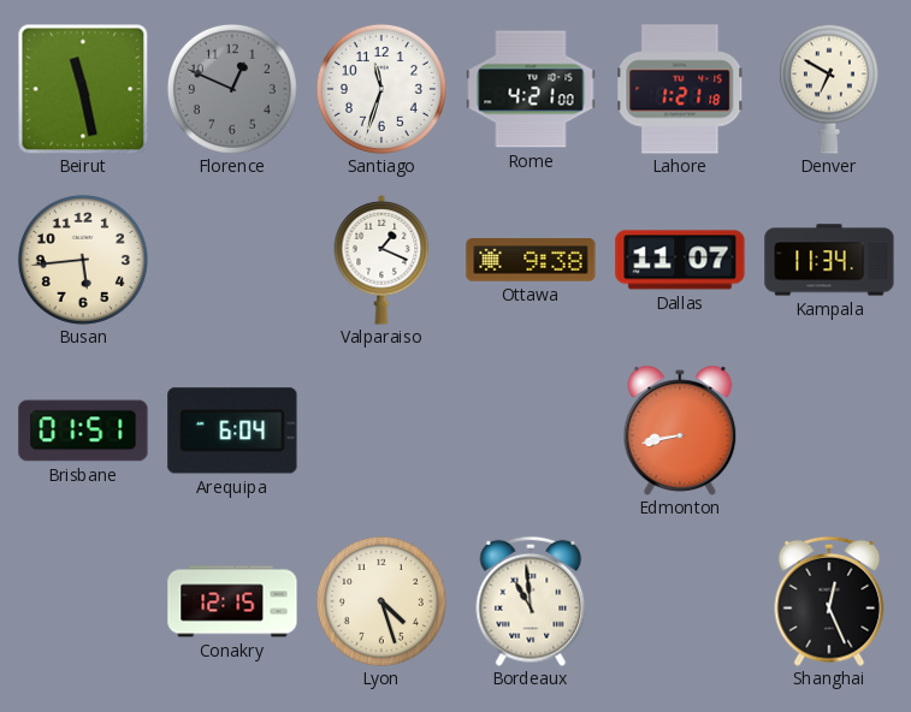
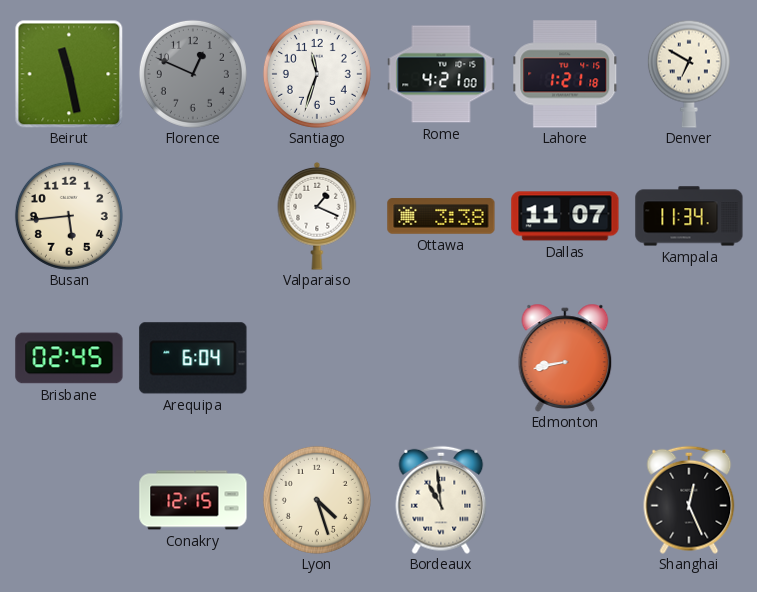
Ottawa: 9:38 -> 3:38
Brisbane: 01:51 -> 02:45
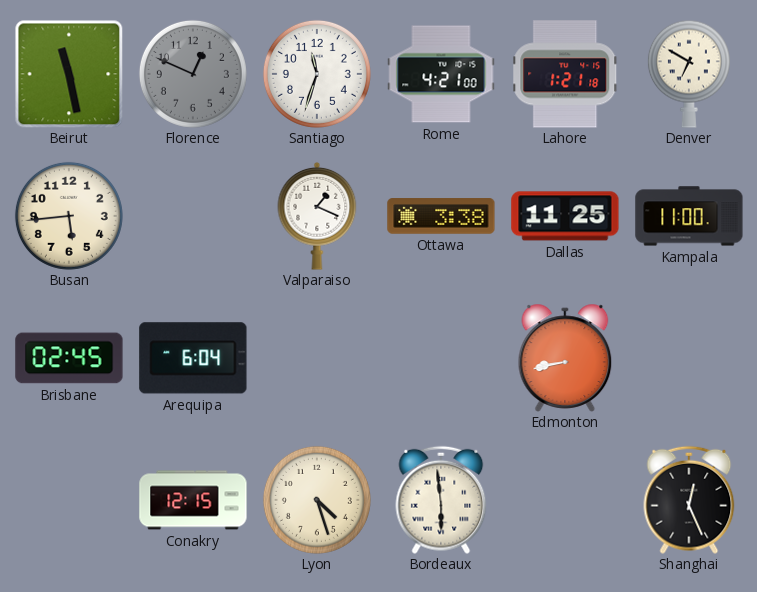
Dallas: 11:07 -> 11:25
Kampala: 11:34 -> 11:00
Bordeaux: 10:59 -> 5:59
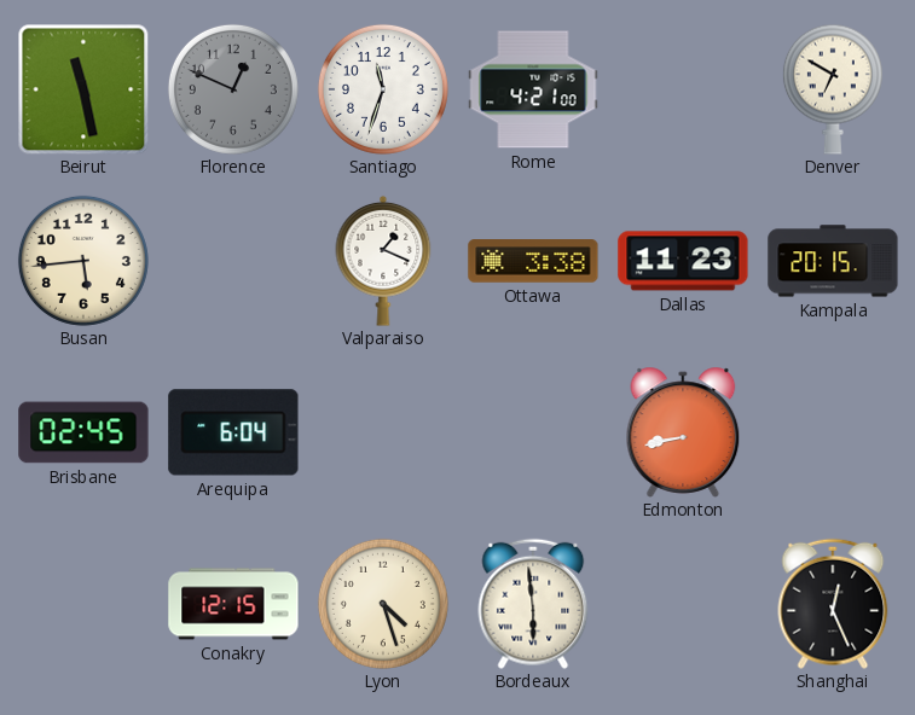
Lahore: 1:21 -> none
Dallas: 11:25 -> 11:23
Kampala: 11:00 -> 20:15
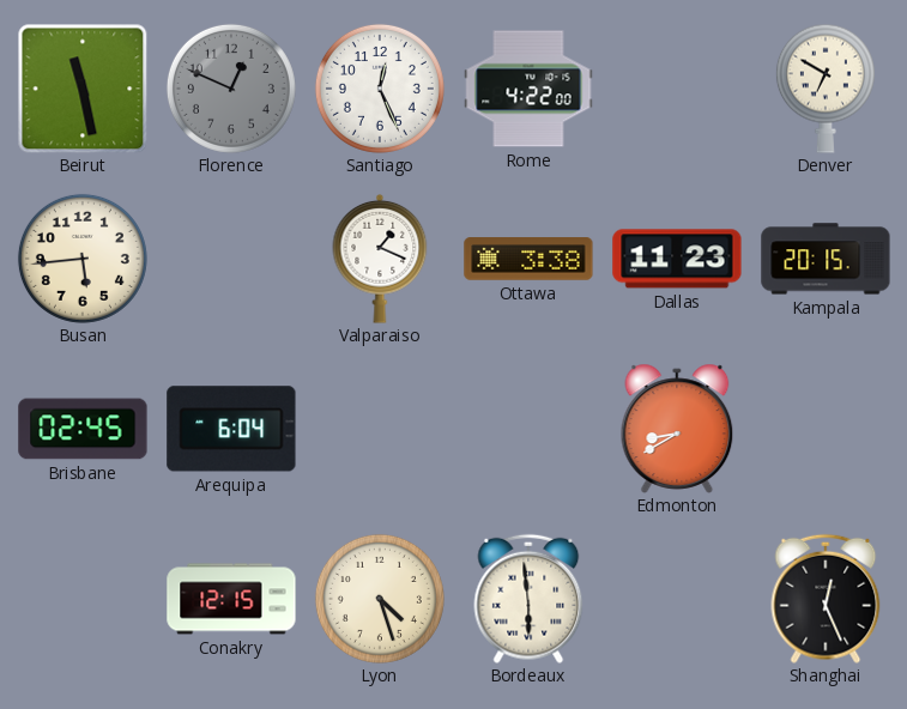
Santiago: 11:33 -> 12:26
Rome: 4:21 -> 4:22
Edmonton: 8:43 -> 8:40
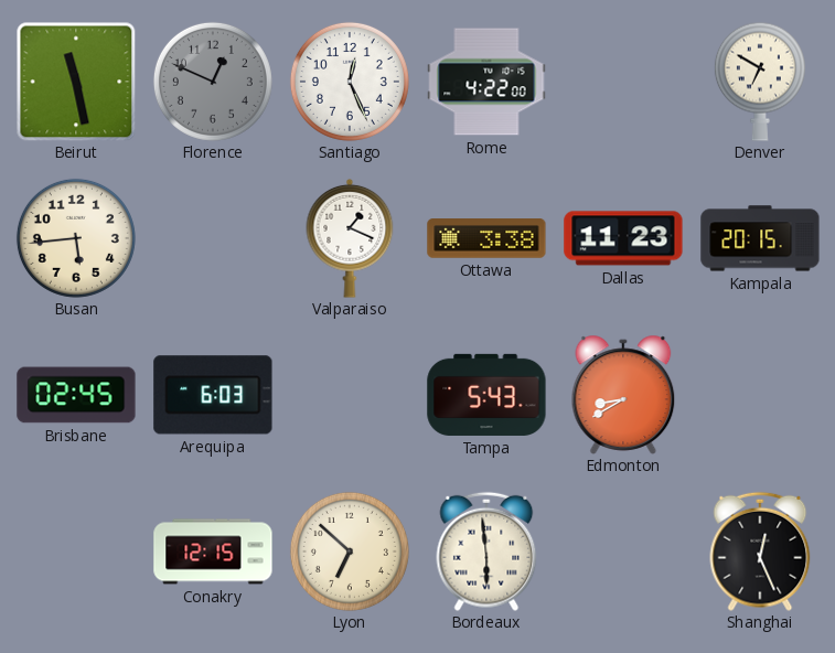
Arequipa: 6:04 -> 6:03
Tampa: none -> 5:43
Lyon: 4:27 -> 6:52
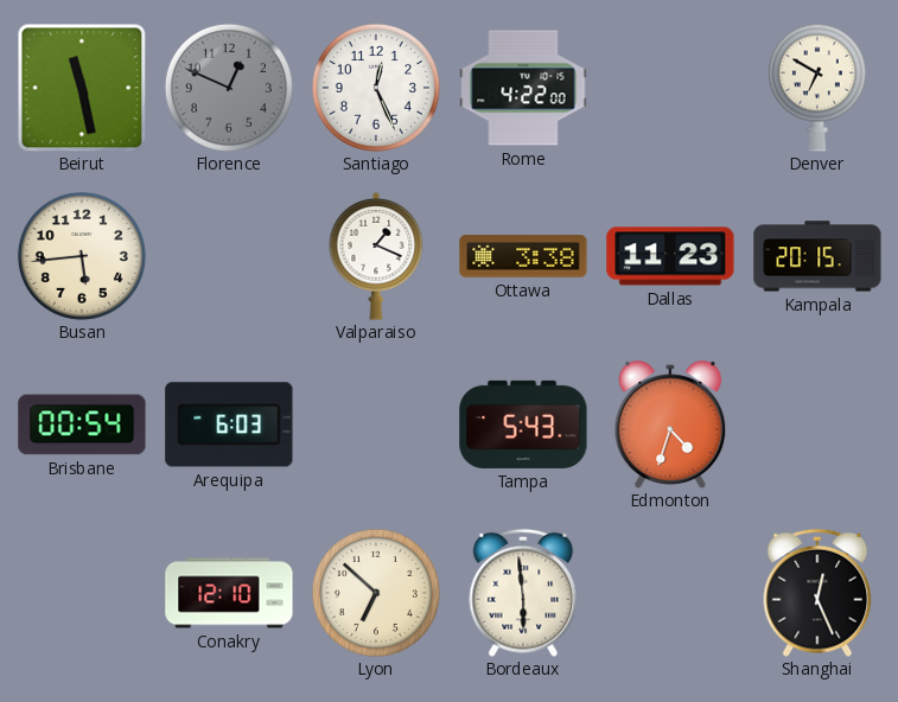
Brisbane: 02:45 -> 00:54
Edmonton: 8:40 -> 4:33
Conakry: 12:15 -> 12:10
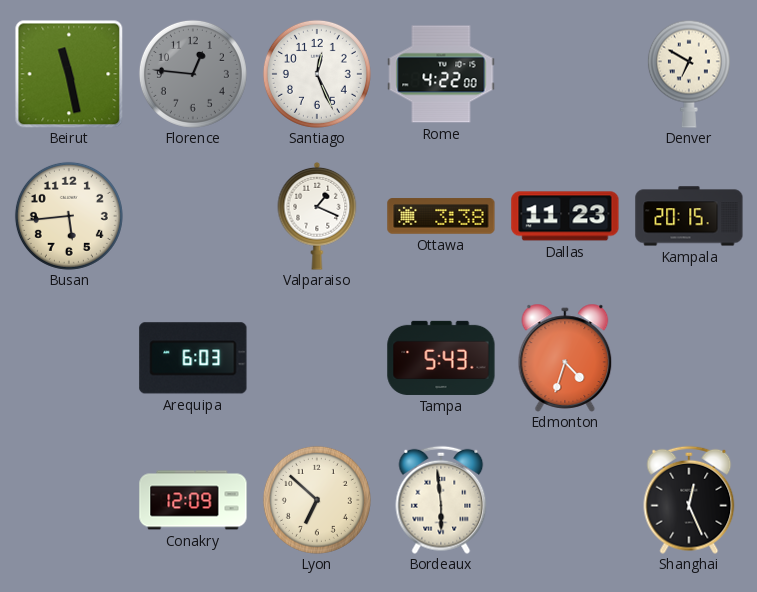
Florence: 12:49 -> 12:46
Brisbane: 00:54 -> none
Conakry: 12:10 -> 12:09
